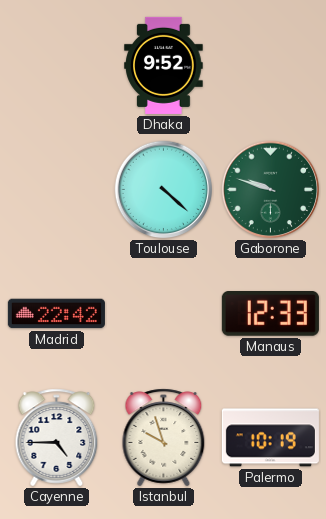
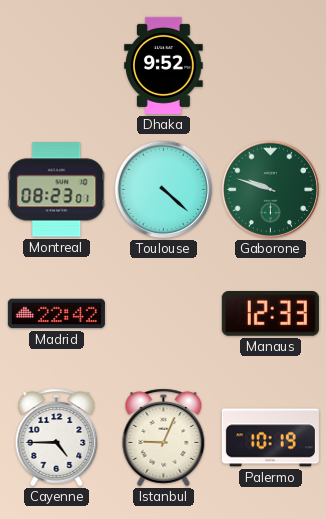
Montreal: none -> 08:23
Istanbul: 9:57 -> 9:04
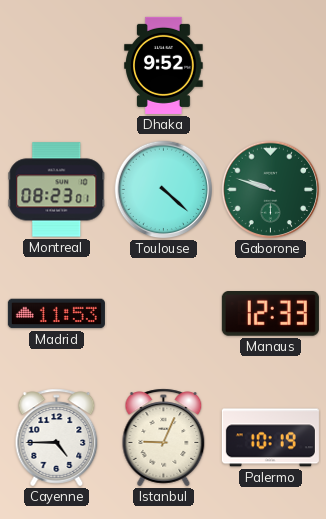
Madrid: 22:42 -> 11:53
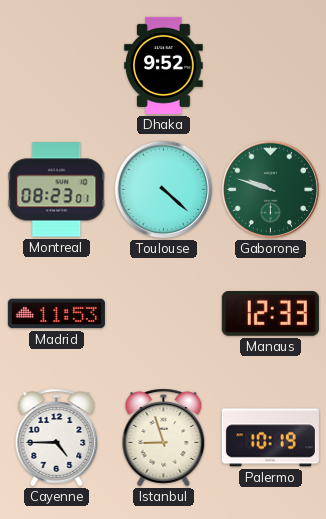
Istanbul: 9:04 -> 8:57
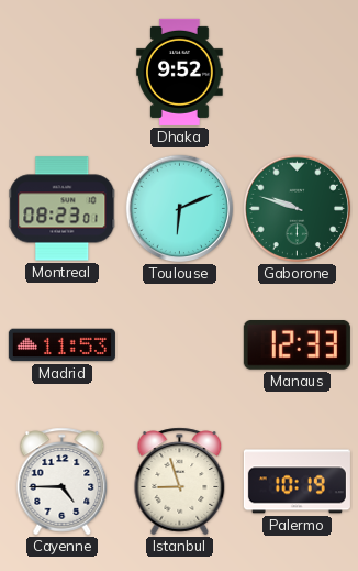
Toulouse: 4:22 -> 6:11
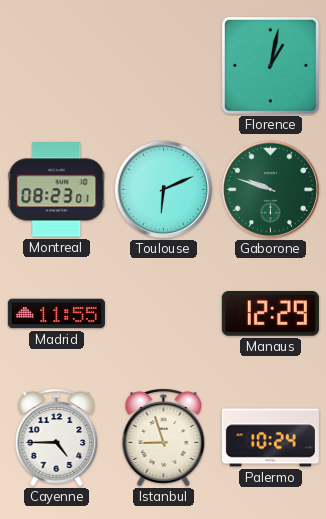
Dhaka: 9:52 -> none
Florence: none -> 1:02
Madrid: 11:53 -> 11:55
Manaus: 12:33 -> 12:29
Palermo: 10:19 -> 10:24
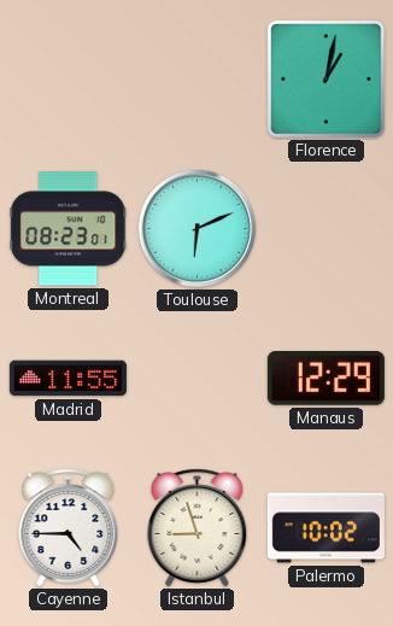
Gaborone: 9:48 -> none
Palermo: 10:24 -> 10:02
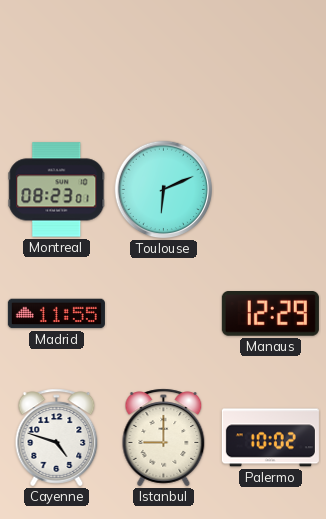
Florence: 1:02 -> none
Cayenne: 4:45 -> 4:48
Istanbul: 8:57 -> 9:00
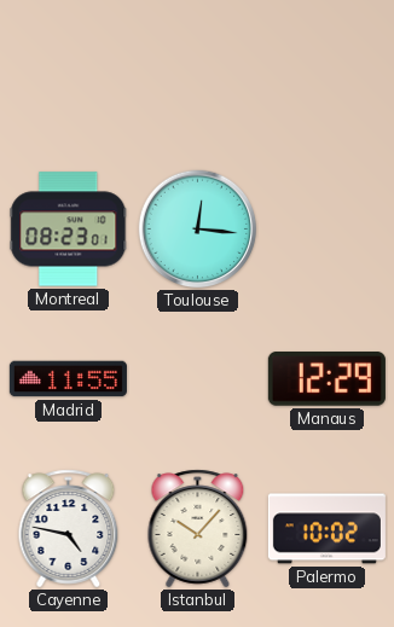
Toulouse: 6:11 -> 12:16
Cayenne: 4:48 -> 4:47
Istanbul: 9:00 -> 10:07
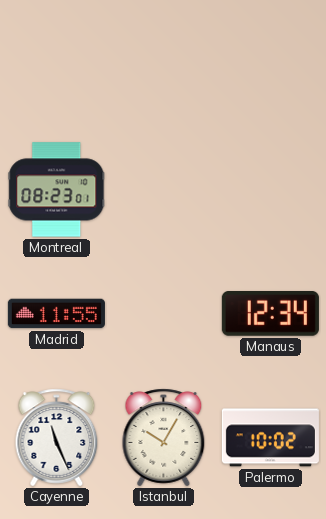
Toulouse: 12:16 -> none
Manaus: 12:29 -> 12:34
Cayenne: 4:47 -> 11:26
Istanbul: 10:07 -> 10:05
